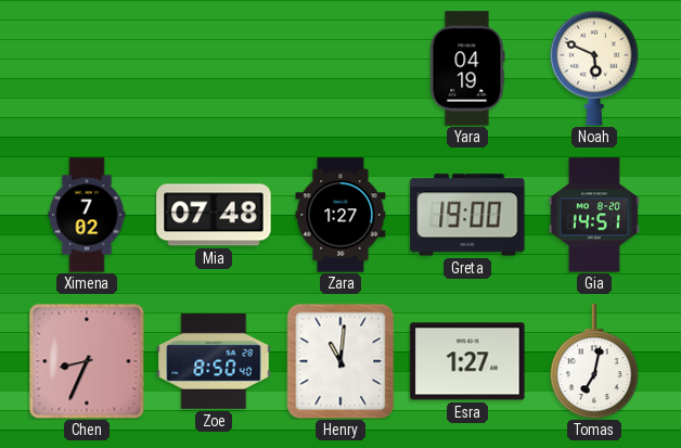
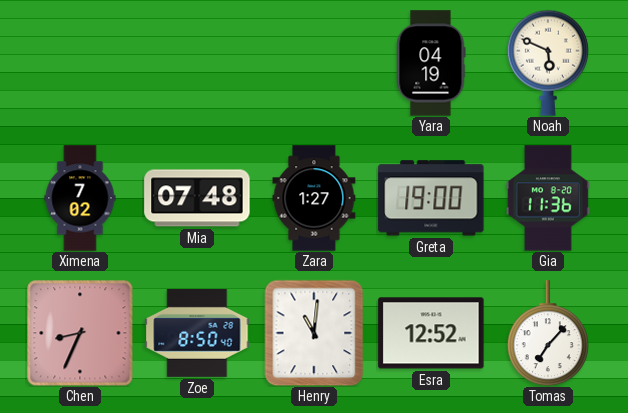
Gia: 14:51 -> 11:36
Esra: 1:27 -> 12:52
Tomas: 7:02 -> 7:07
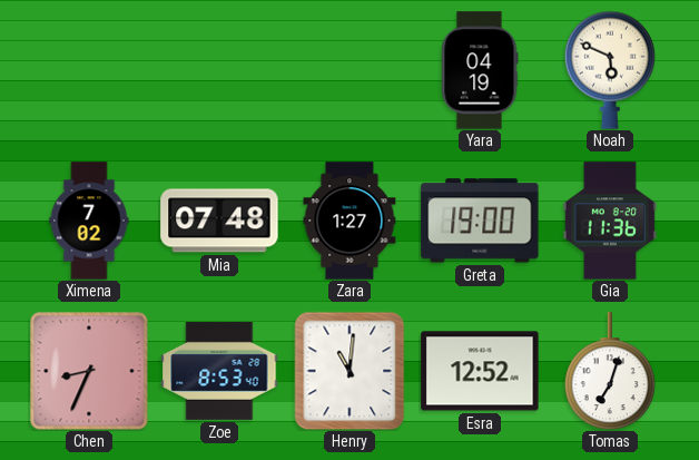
Zoe: 8:50 -> 8:53
Tomas: 7:07 -> 7:03
